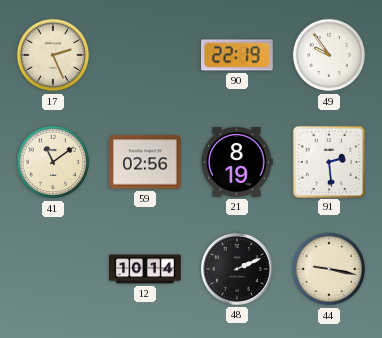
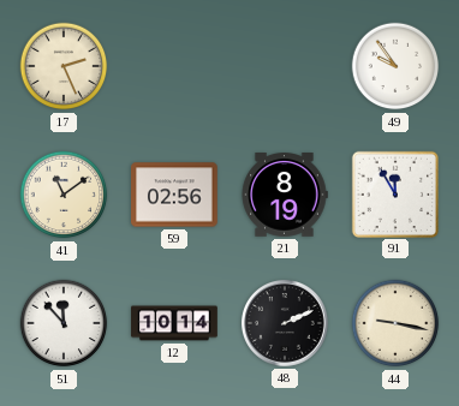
90: 22:19 -> none
91: 2:29 -> 11:55
51: none -> 11:53
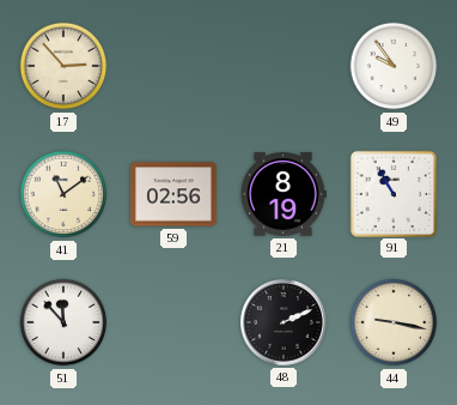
17: 2:26 -> 2:53
91: 11:55 -> 10:55
12: 10:14 -> none
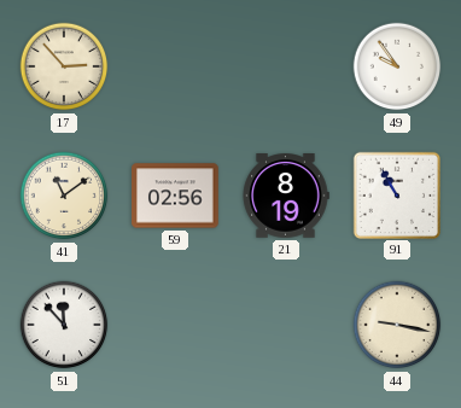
48: 2:11 -> none
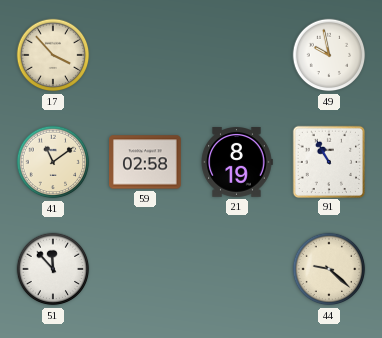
17: 2:53 -> 3:53
49: 9:54 -> 9:58
59: 02:56 -> 02:58
44: 9:17 -> 9:22
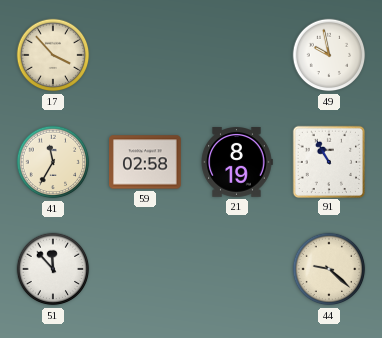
41: 11:09 -> 11:35
